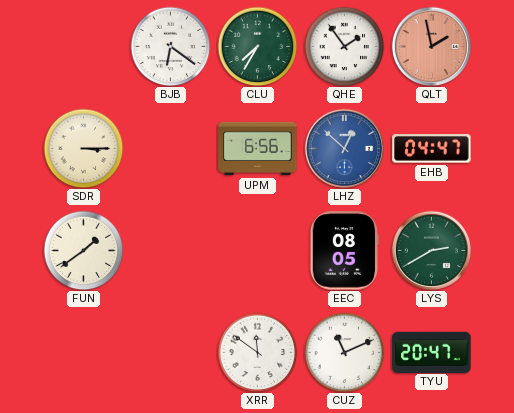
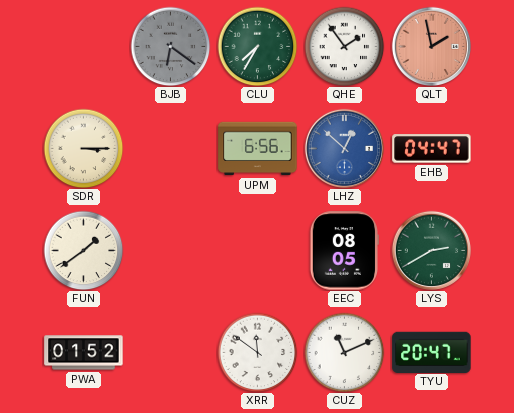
BJB dial: white -> grey
PWA: none -> 01:52
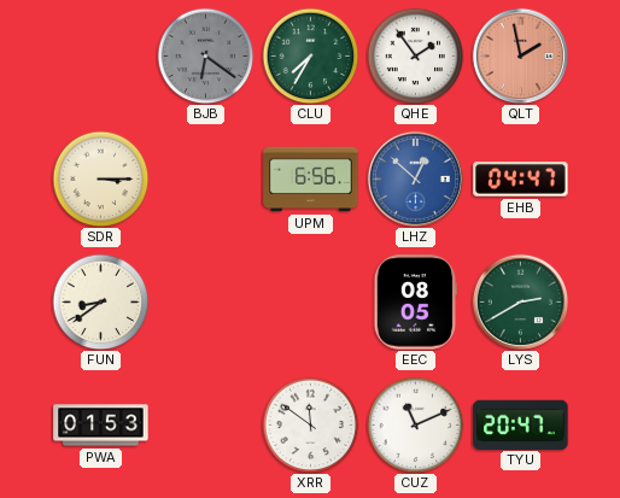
FUN: 1:39 -> 8:39
PWA: 01:52 -> 01:53
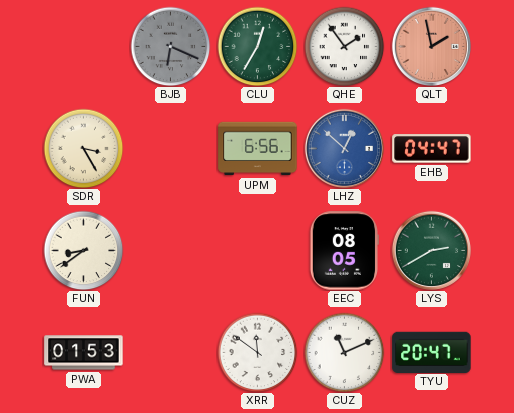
BJB: 6:21 -> 6:19
CLU: 7:35 -> 12:35
SDR: 3:15 -> 3:25
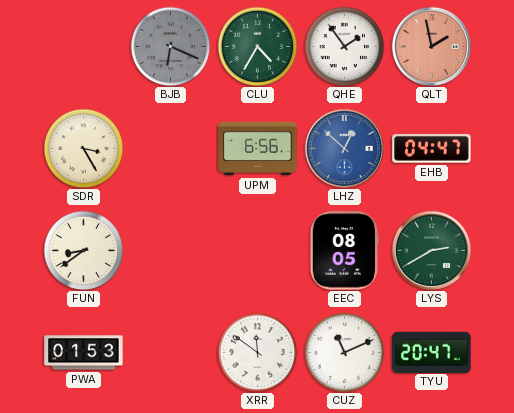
CLU: 12:35 -> 4:35
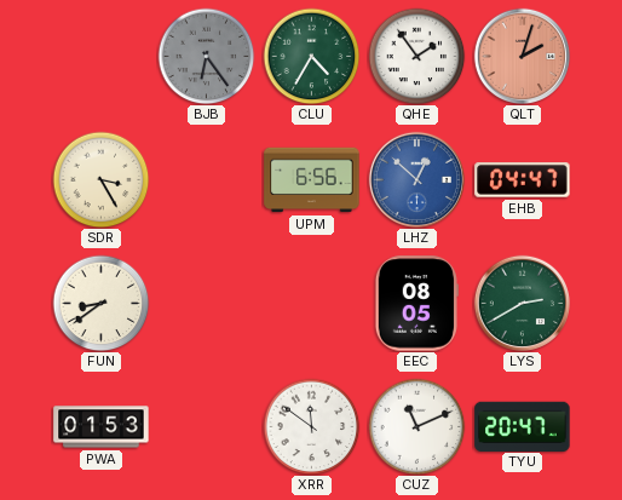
BJB: 6:19 -> 6:24
QLT: 1:58 -> 2:03
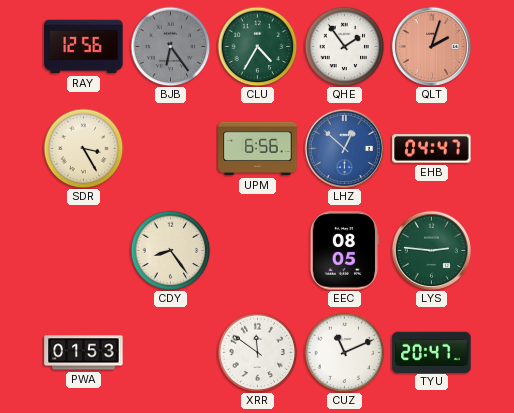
RAY: none -> 12:56
FUN: 8:39 -> none
CDY: none -> 8:24
LYS: 2:40 -> 2:46
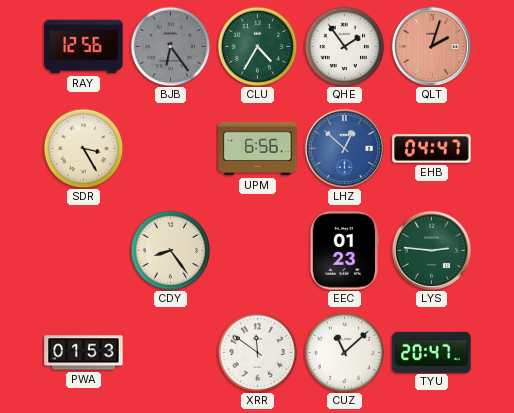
EEC: 08:05 -> 01:23
CUZ: 11:11 -> 11:08
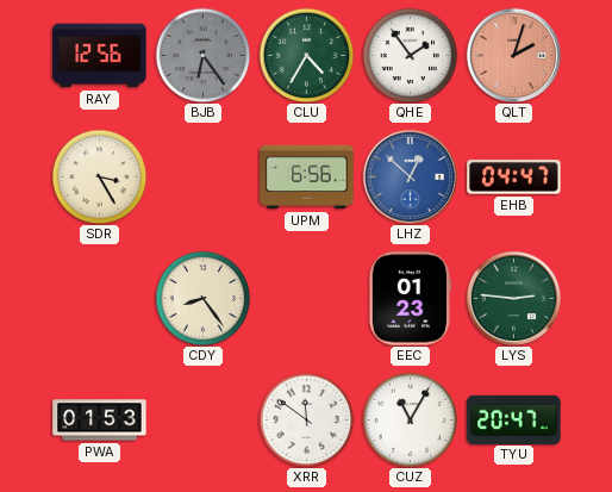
CUZ: 11:08 -> 11:05
